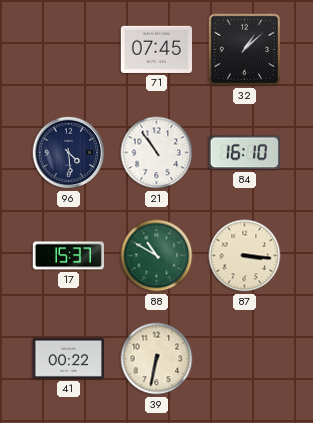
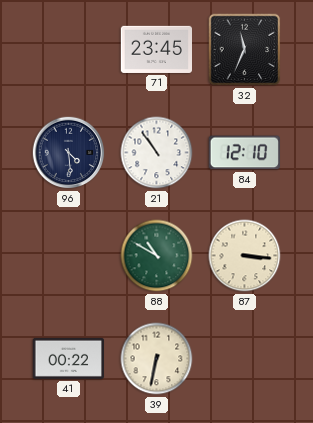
71: 07:45 -> 23:45
32: 1:08 -> 11:34
84: 16:10 -> 12:10
17: 15:37 -> none
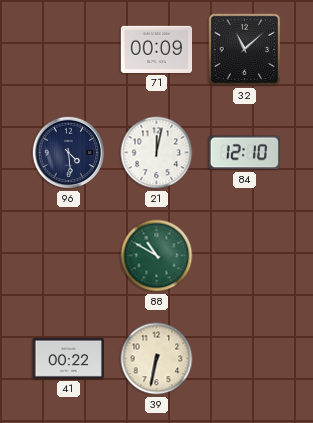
71: 23:45 -> 00:09
32: 11:34 -> 11:08
21: 10:54 -> 12:02
87: 3:16 -> none
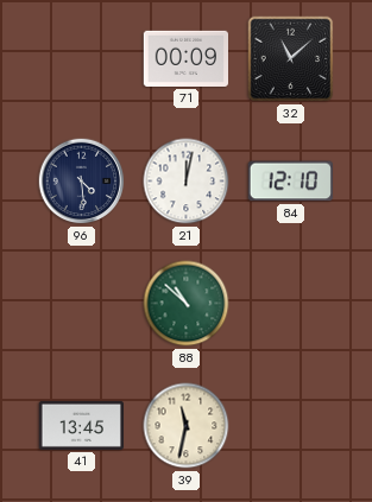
88: 10:50 -> 10:52
41: 00:22 -> 13:45
39: 6:32 -> 11:32
